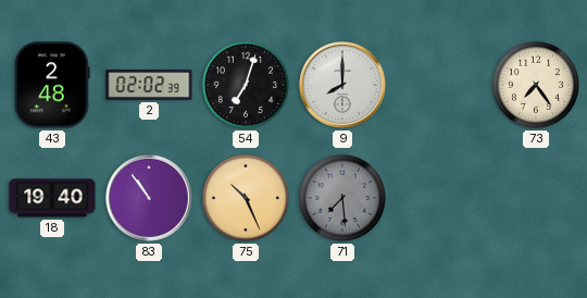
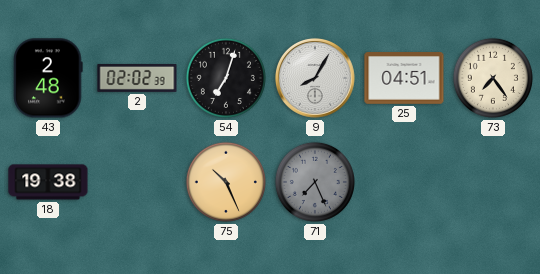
9: 8:00 -> 8:05
25: none -> 04:51
18: 19:40 -> 19:38
83: 10:54 -> none
71: 7:29 -> 7:26
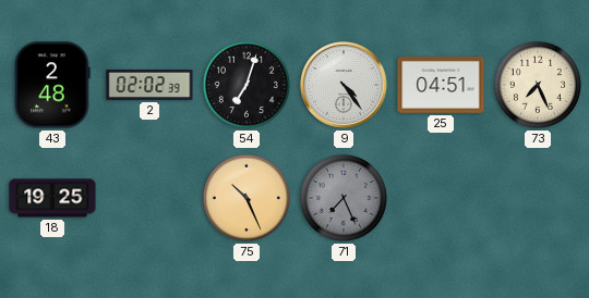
9: 8:05 -> 4:24
73: 7:24 -> 7:26
18: 19:38 -> 19:25
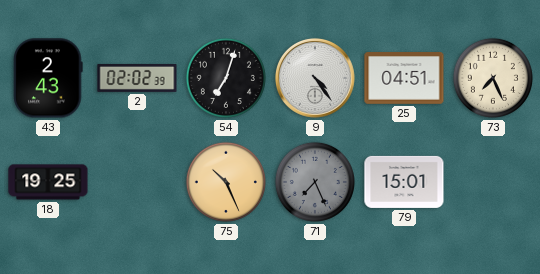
43: 2:48 -> 2:43
79: none -> 15:01
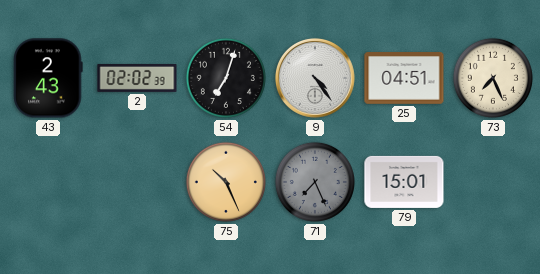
18: 19:25 -> none
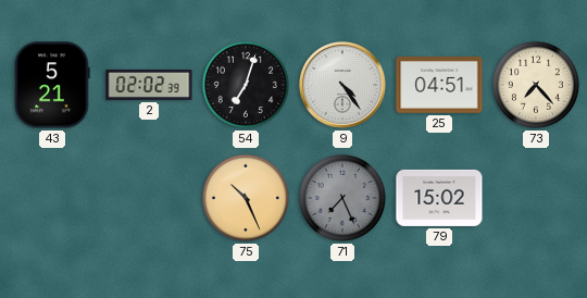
43: 2:43 -> 5:21
73: 7:26 -> 7:23
79: 15:01 -> 15:02
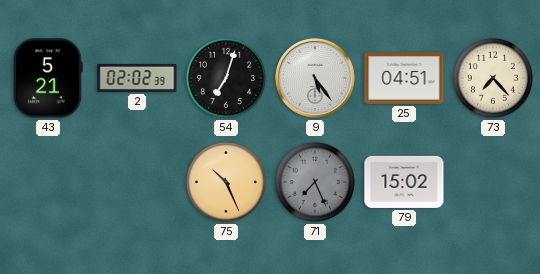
9: 4:24 -> 5:24
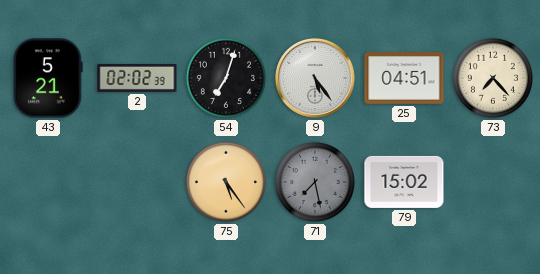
75: 10:26 -> 5:24
71: 7:26 -> 7:28
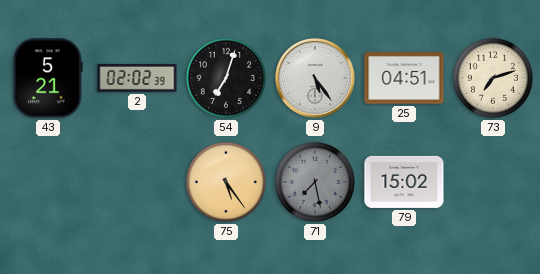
73: 7:23 -> 7:12
